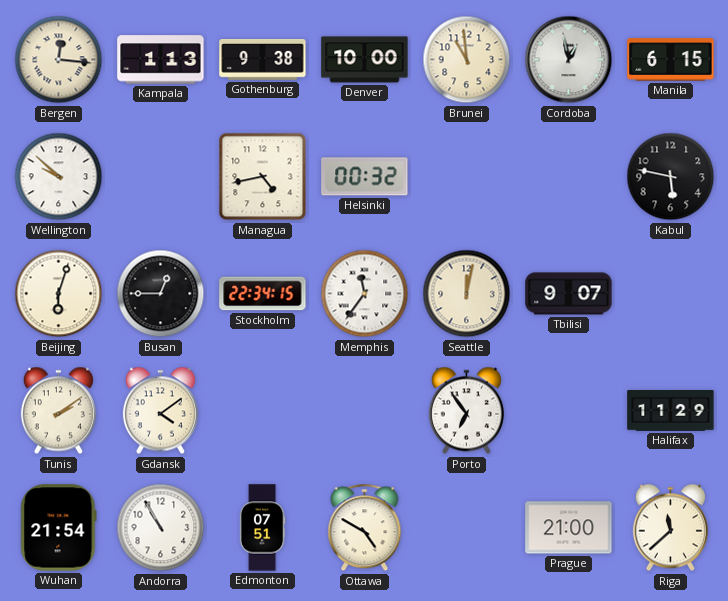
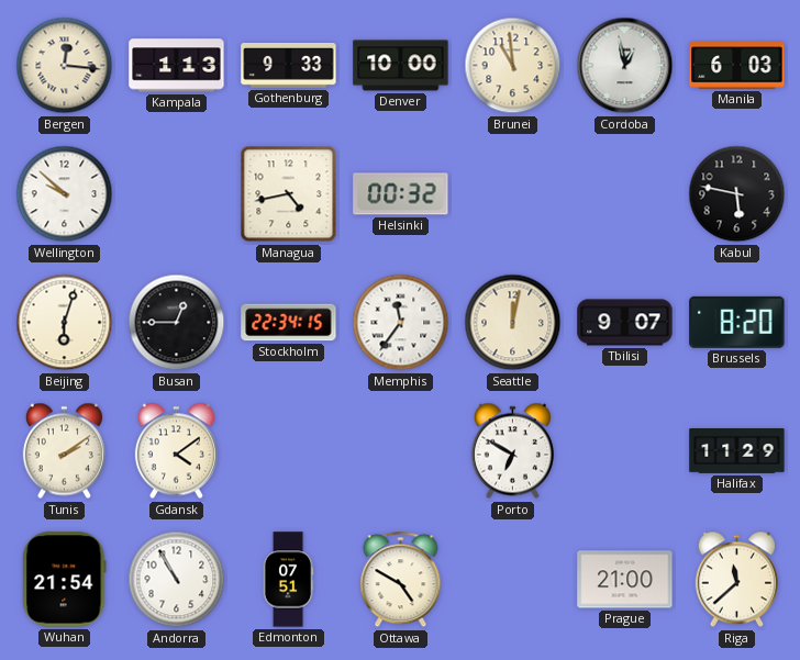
Gothenburg: 9:38 -> 9:33
Manila: 6:15 -> 6:03
Brussels: none -> 8:20
Porto: 6:54 -> 6:50
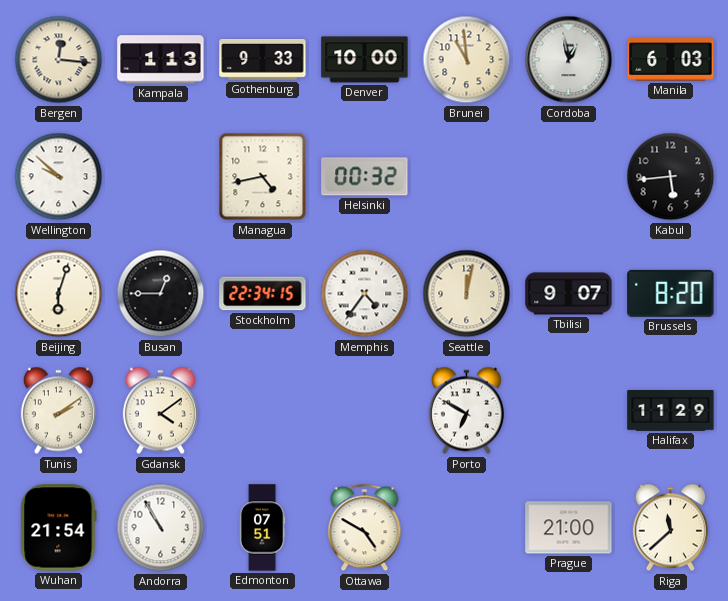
Kabul: 5:47 -> 5:44
Memphis: 11:36 -> 4:36
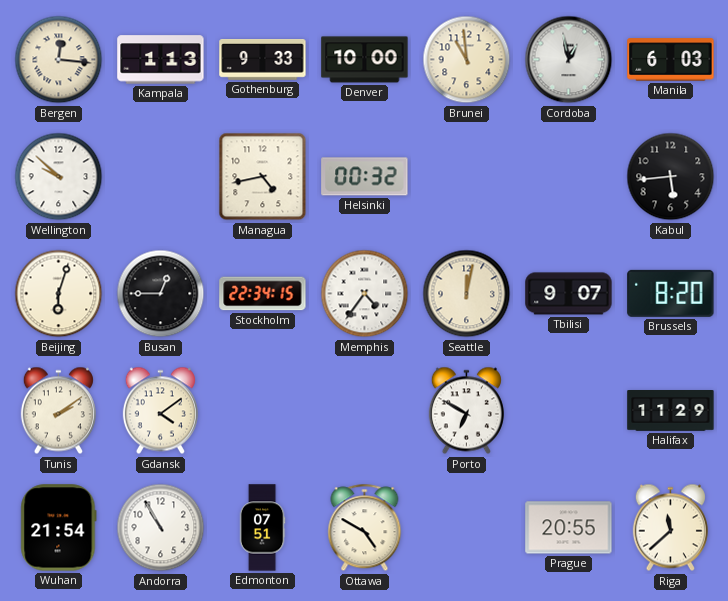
Prague: 21:00 -> 20:55
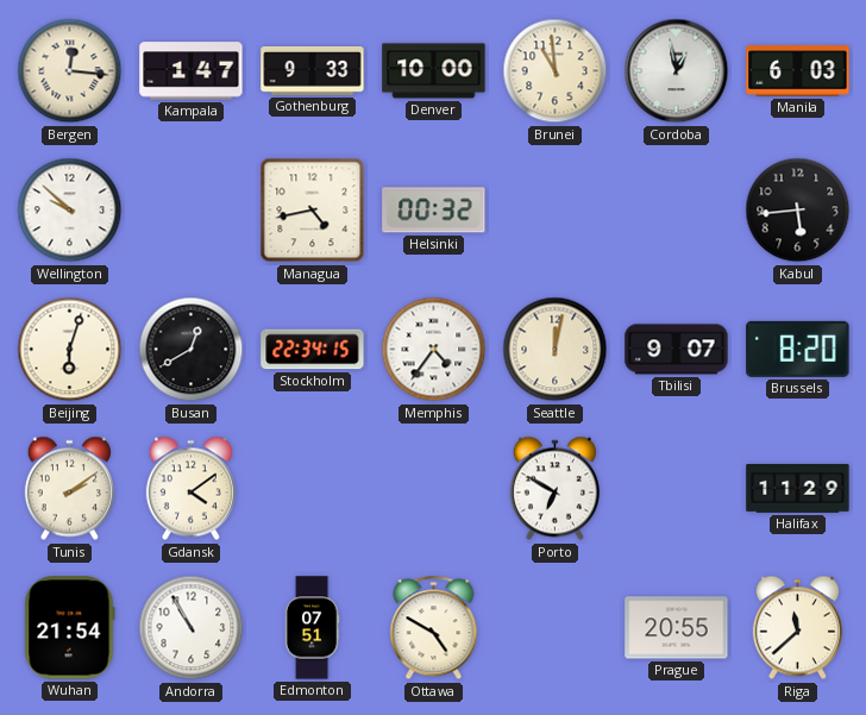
Kampala: 1:13 -> 1:47
Busan: 12:45 -> 12:40
